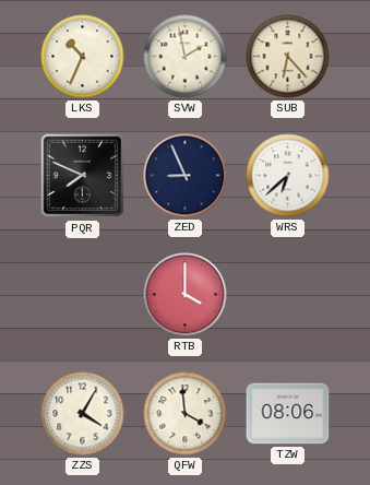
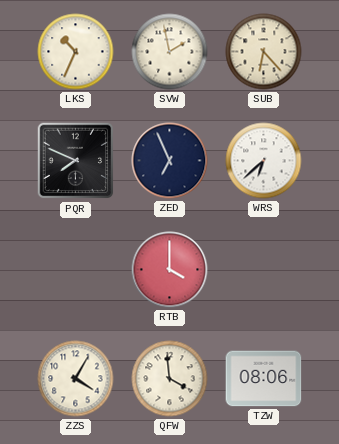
ZED: 8:56 -> 6:56
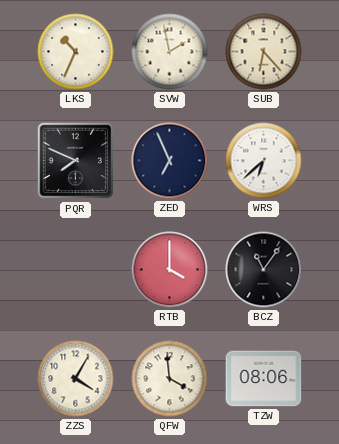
BCZ: none -> 11:06
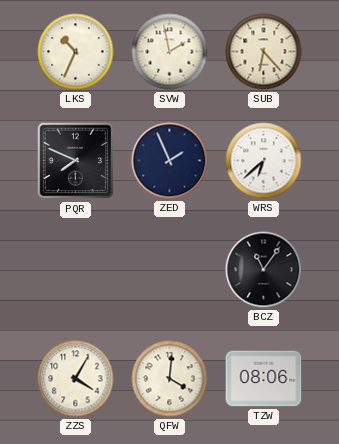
ZED: 6:56 -> 1:56
RTB: 4:00 -> none
QFW: 3:59 -> 4:01
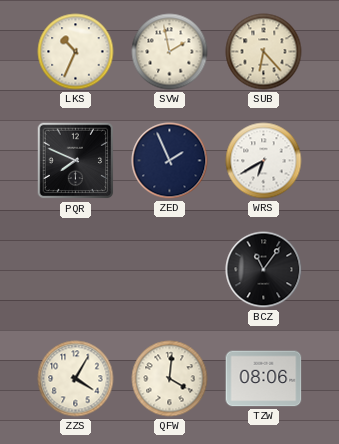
WRS: 6:38 -> 6:40
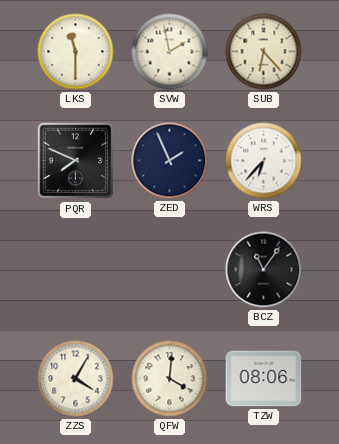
LKS: 10:34 -> 11:30
WRS: 6:40 -> 6:37
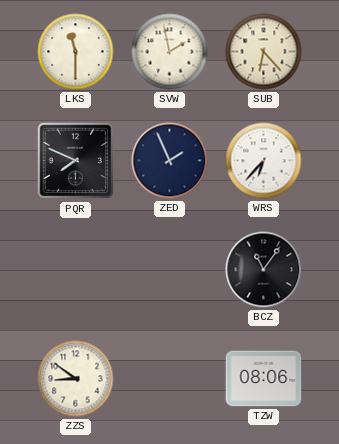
ZZS: 4:05 -> 8:51
QFW: 4:01 -> none
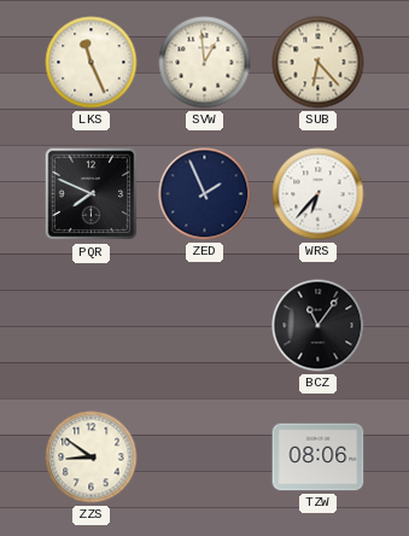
LKS: 11:30 -> 11:26
SVW: 1:58 -> 12:59
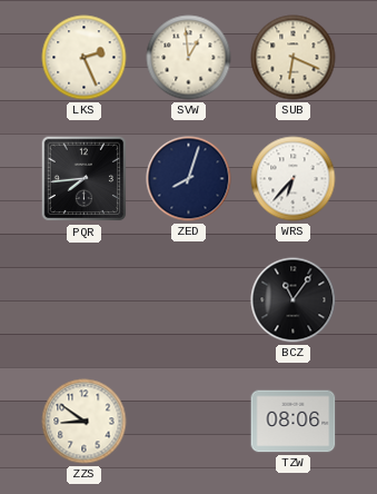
LKS: 11:26 -> 2:26
SUB: 6:23 -> 6:19
PQR: 7:49 -> 7:44
ZED: 1:56 -> 8:03
